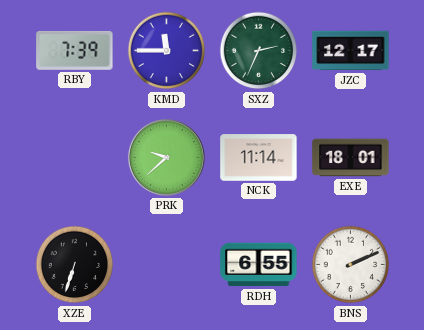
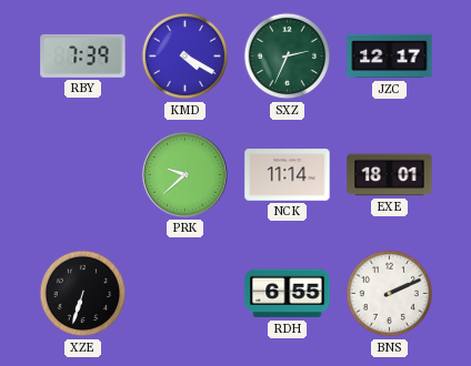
KMD: 11:45 -> 4:20
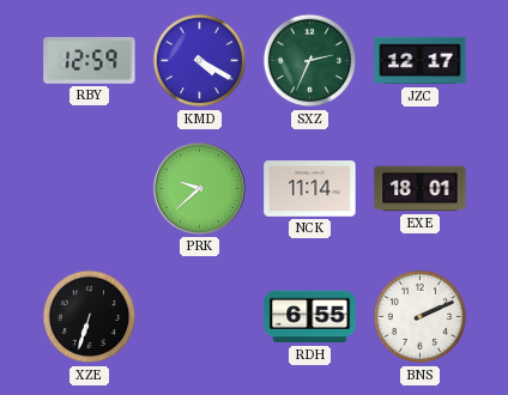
RBY: 7:39 -> 12:59
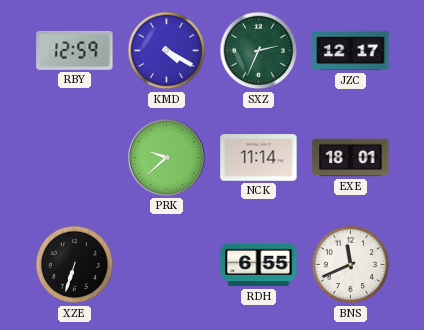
BNS: 2:11 -> 11:41
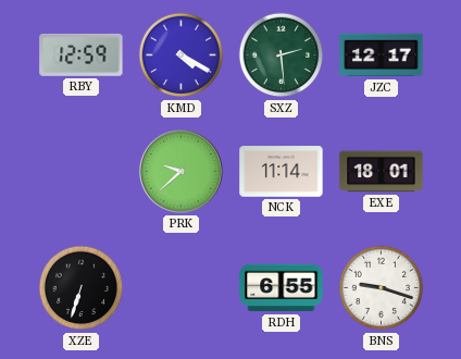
SXZ: 2:34 -> 2:29
BNS: 11:41 -> 9:18
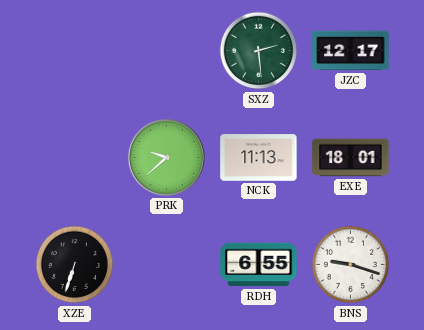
RBY: 12:59 -> none
KMD: 4:20 -> none
NCK: 11:14 -> 11:13
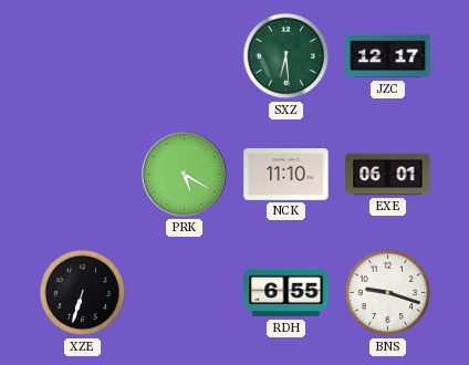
SXZ: 2:29 -> 6:29
PRK: 9:38 -> 5:20
NCK: 11:13 -> 11:10
EXE: 18:01 -> 06:01
